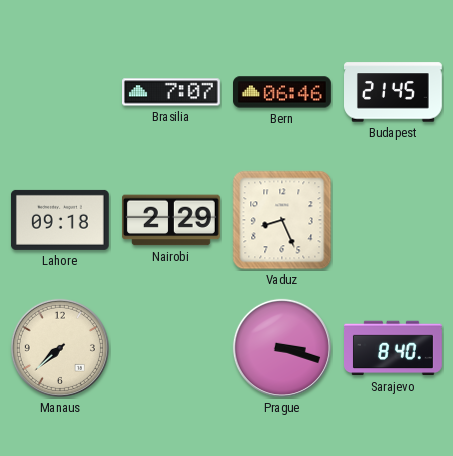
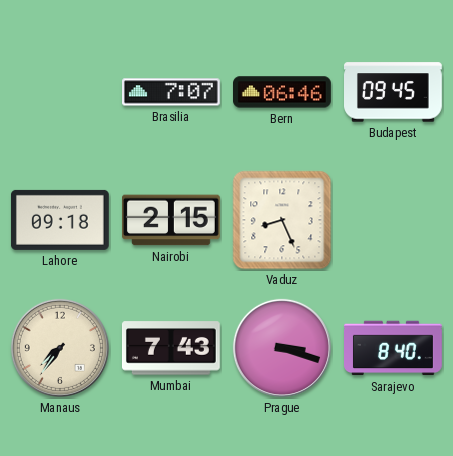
Budapest: 21:45 -> 09:45
Nairobi: 2:29 -> 2:15
Manaus: 7:38 -> 7:36
Mumbai: none -> 7:43
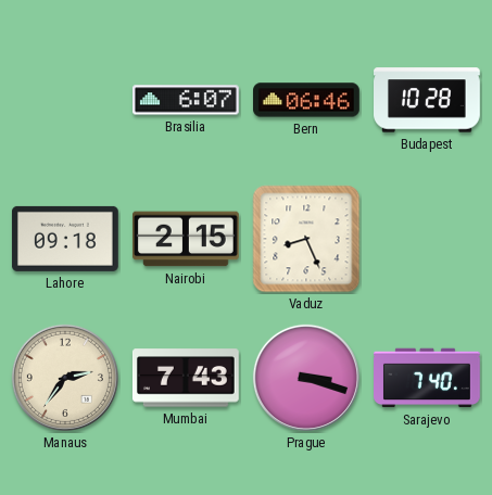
Brasilia: 7:07 -> 6:07
Budapest: 09:45 -> 10:28
Manaus: 7:36 -> 2:36
Sarajevo: 8:40 -> 7:40
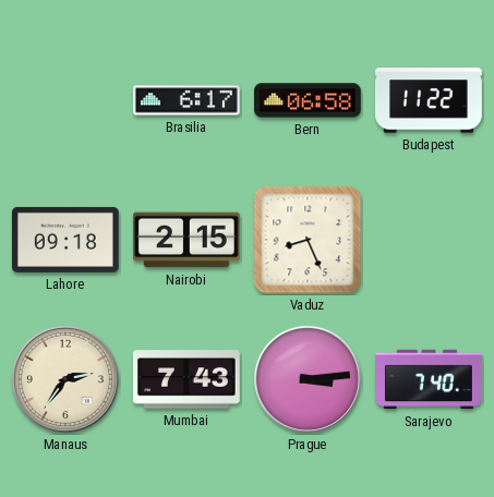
Brasilia: 6:07 -> 6:17
Bern: 06:46 -> 06:58
Budapest: 10:28 -> 11:22
Prague: 3:18 -> 3:14
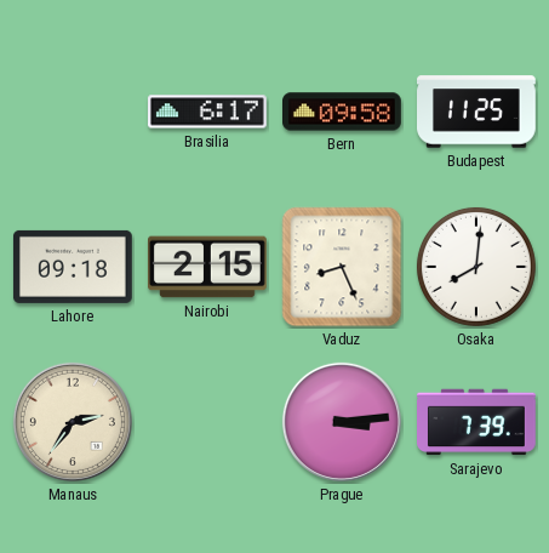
Bern: 06:58 -> 09:58
Budapest: 11:22 -> 11:25
Osaka: none -> 8:01
Mumbai: 7:43 -> none
Sarajevo: 7:40 -> 7:39
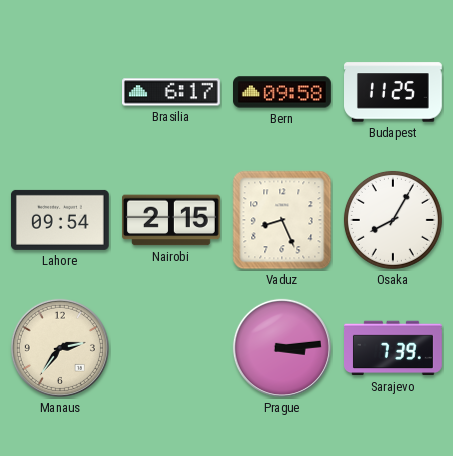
Lahore: 09:18 -> 09:54
Osaka: 8:01 -> 8:05
